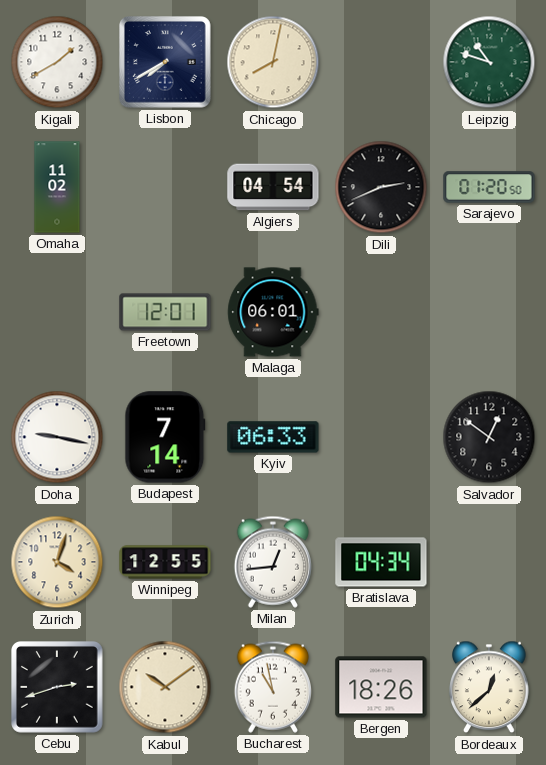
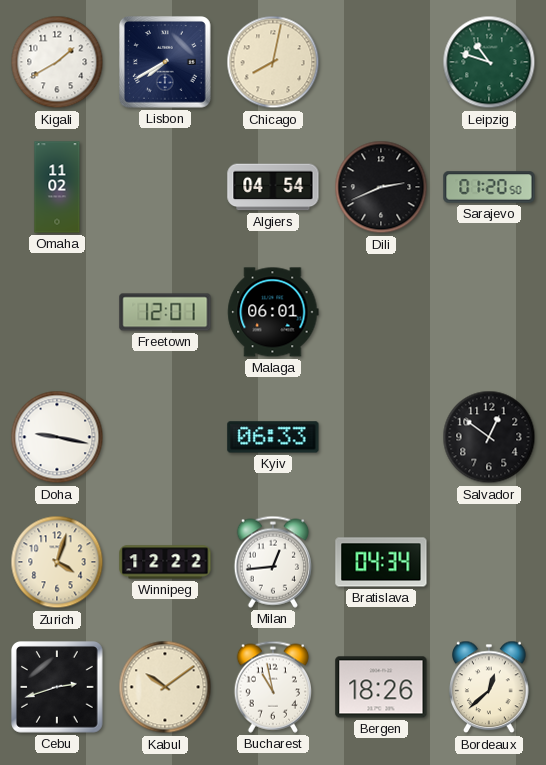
Budapest: 7:14 -> none
Winnipeg: 12:55 -> 12:22
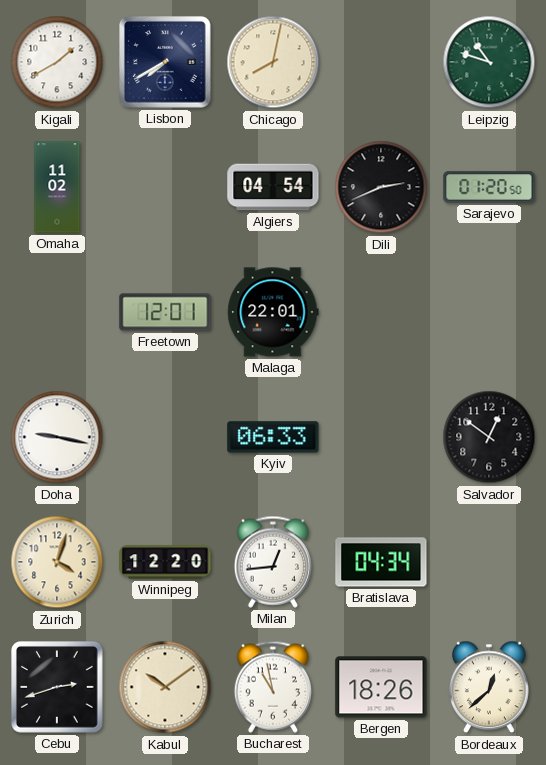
Malaga: 06:01 -> 22:01
Winnipeg: 12:22 -> 12:20
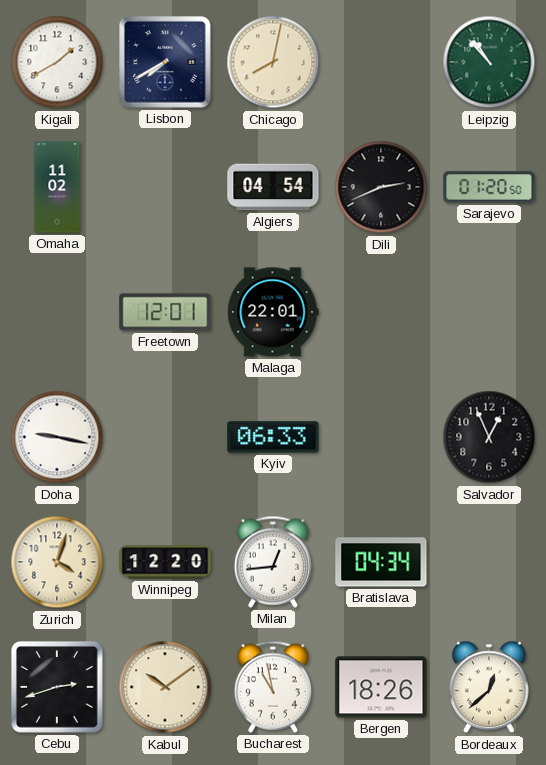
Leipzig: 10:48 -> 10:53
Salvador: 12:51 -> 12:56
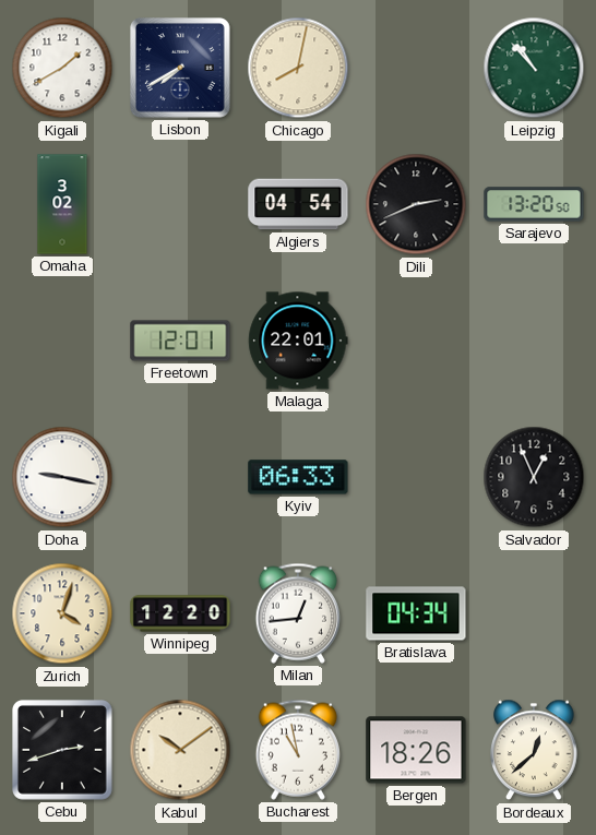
Omaha: 11:02 -> 3:02
Sarajevo: 01:20 -> 13:20
